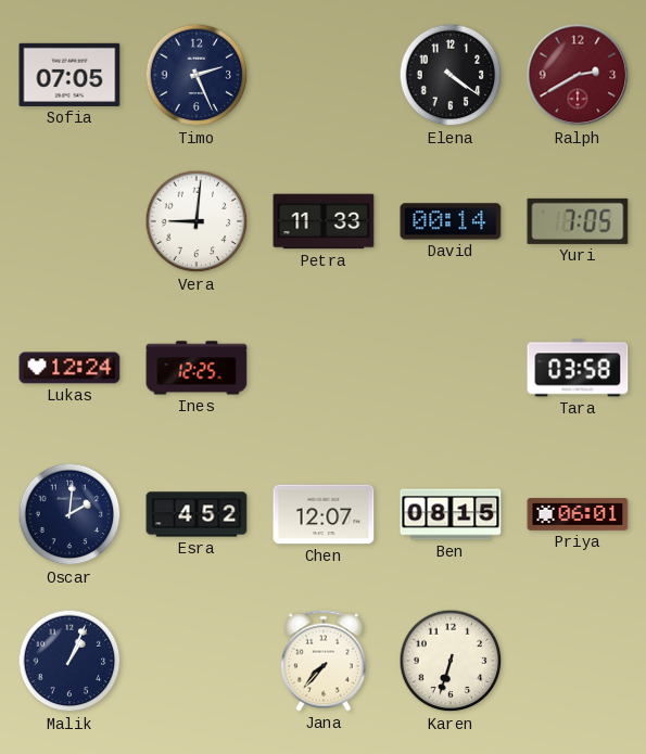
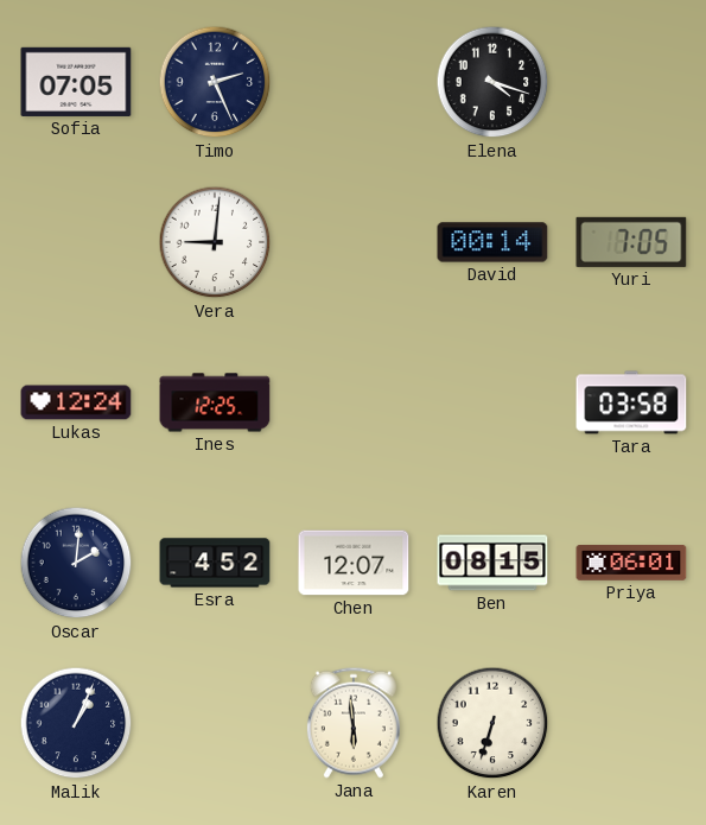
Elena: 4:21 -> 4:18
Ralph: 2:40 -> none
Petra: 11:33 -> none
Jana: 7:37 -> 5:59
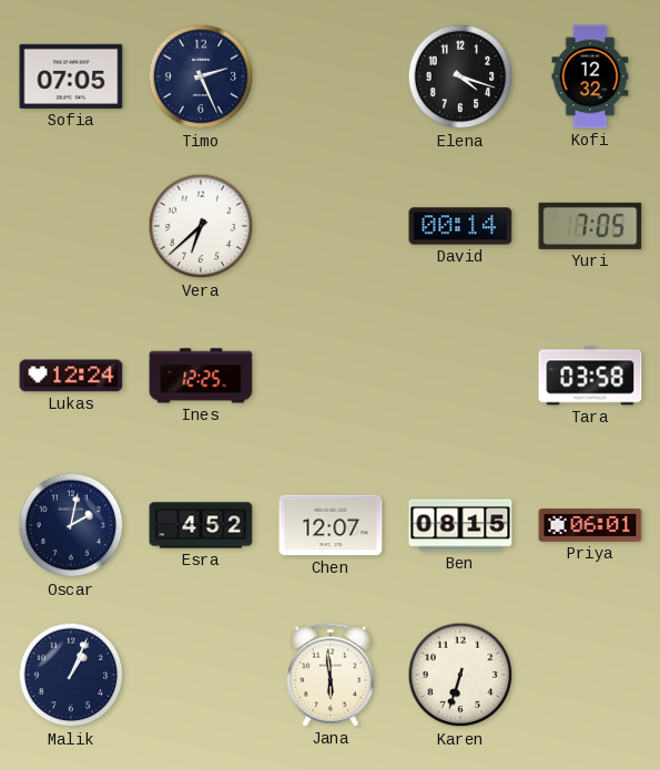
Kofi: none -> 12:32
Vera: 9:01 -> 6:38
Oscar: 2:01 -> 2:02
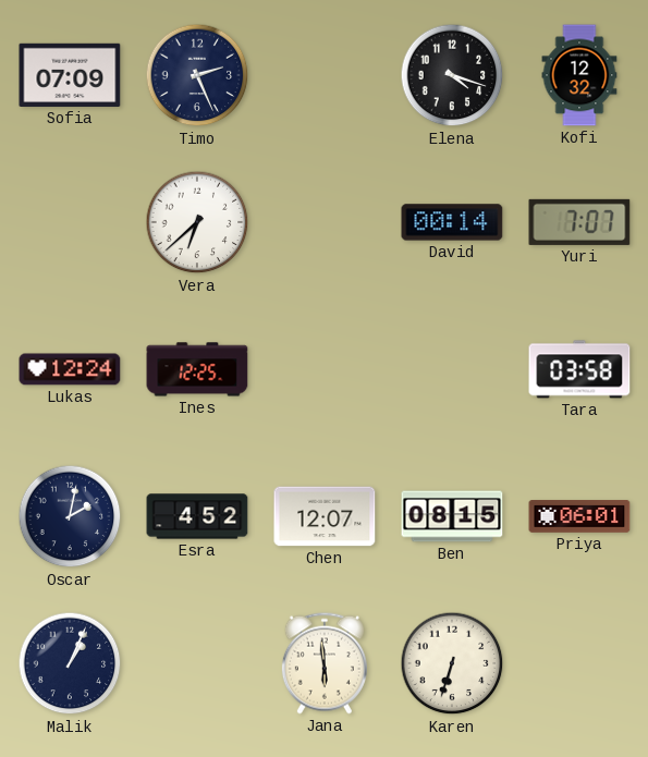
Sofia: 07:05 -> 07:09
Yuri: 7:05 -> 7:07
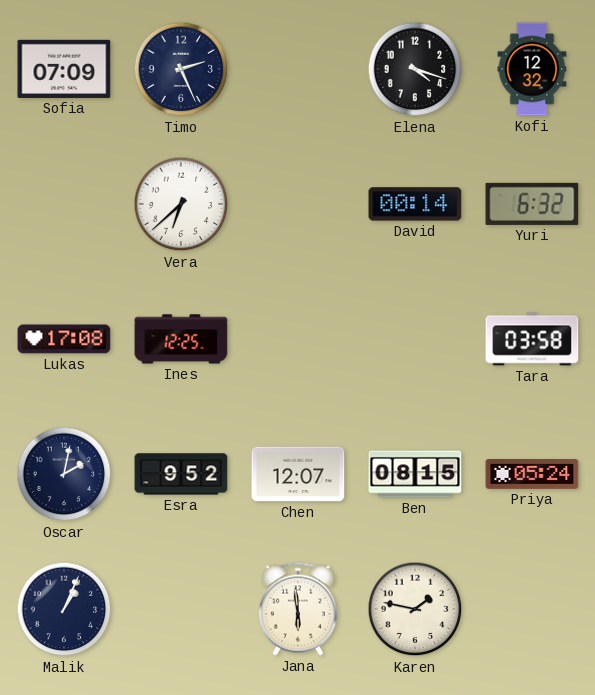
Yuri: 7:07 -> 6:32
Lukas: 12:24 -> 17:08
Esra: 4:52 -> 9:52
Priya: 06:01 -> 05:24
Karen: 6:33 -> 1:47
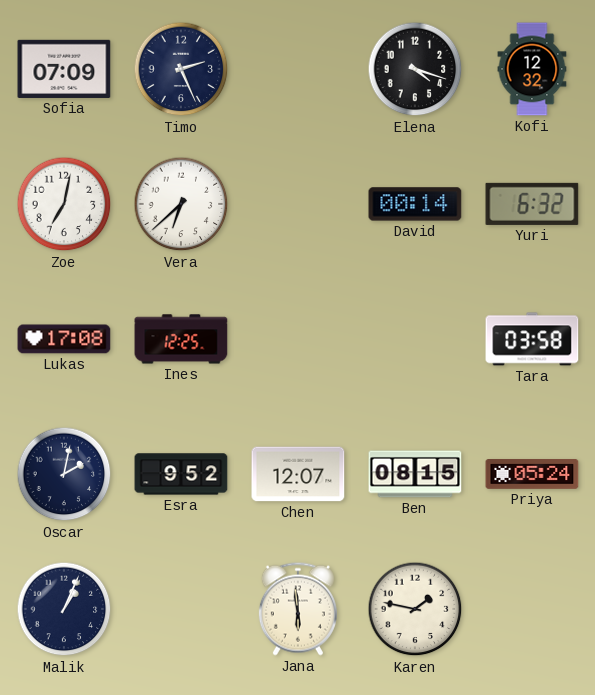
Zoe: none -> 7:02
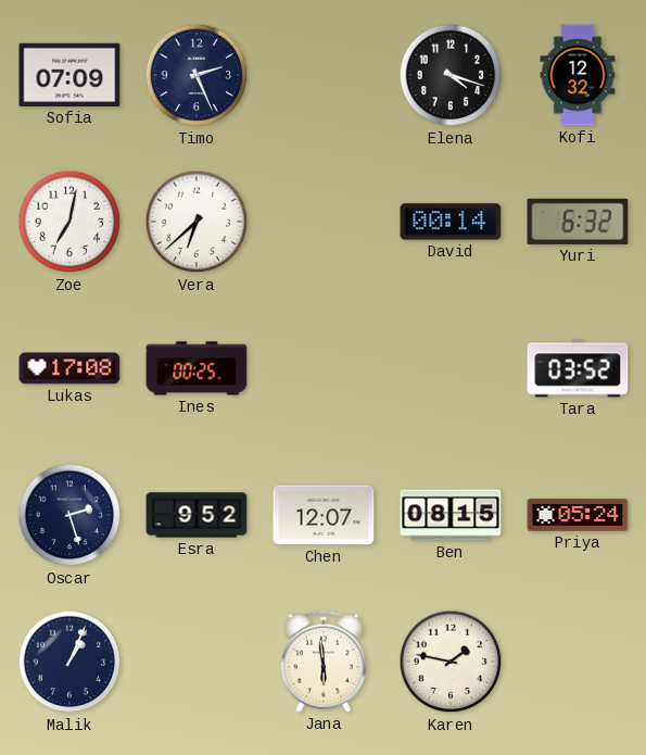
Ines: 12:25 -> 00:25
Tara: 03:58 -> 03:52
Oscar: 2:02 -> 2:27
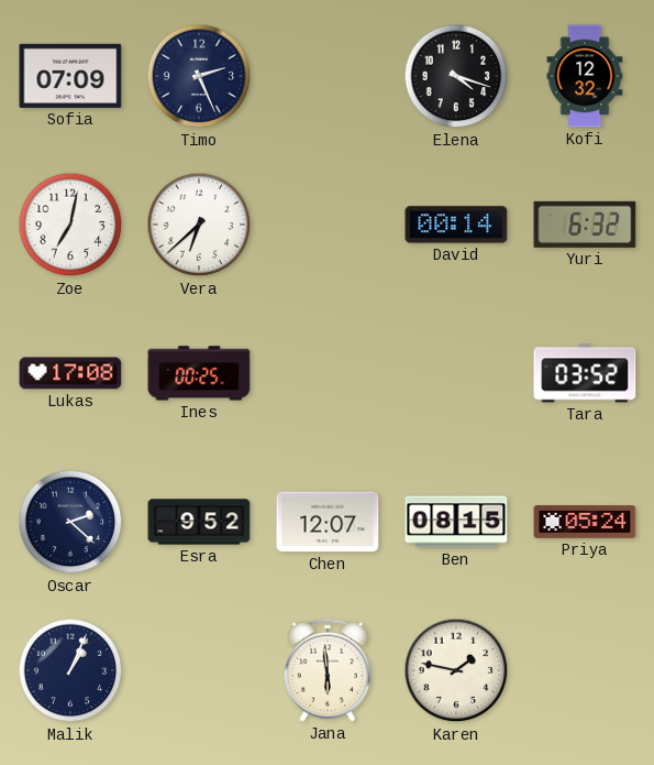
Oscar: 2:27 -> 2:22
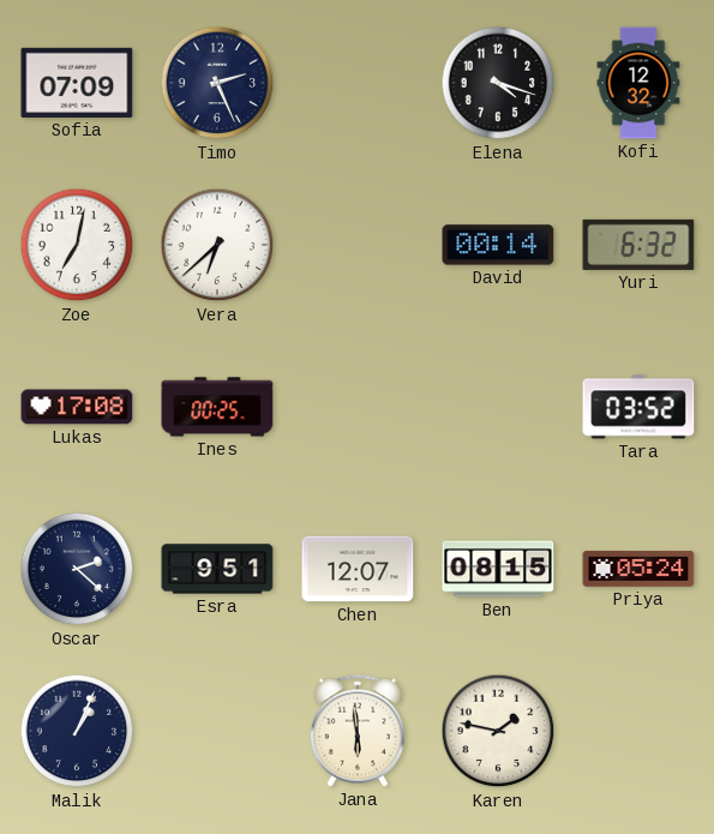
Esra: 9:52 -> 9:51
